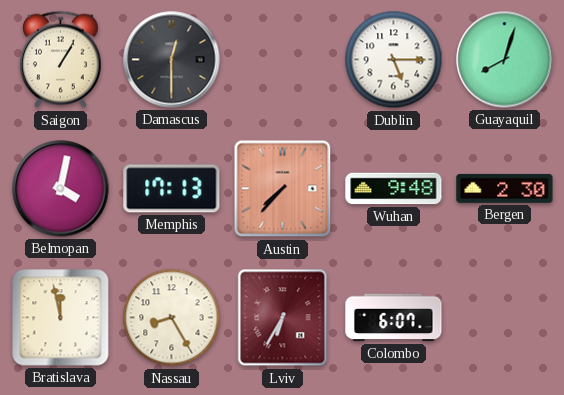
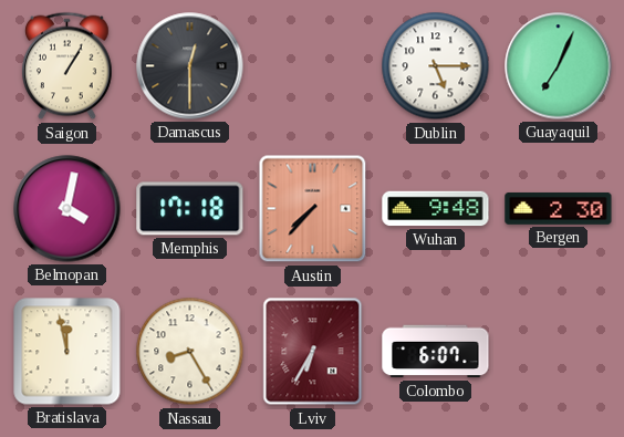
Guayaquil: 8:03 -> 7:04
Memphis: 17:13 -> 17:18
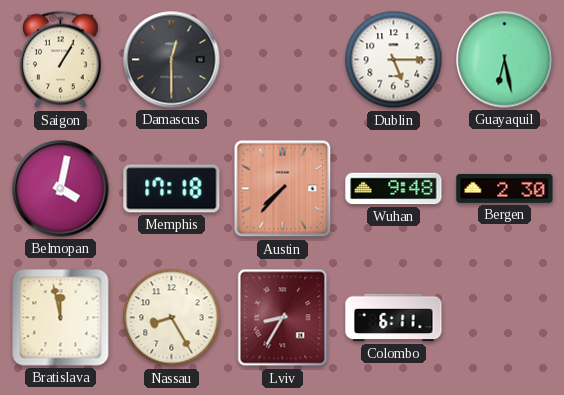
Guayaquil: 7:04 -> 6:28
Lviv: 6:35 -> 8:35
Colombo: 6:07 -> 6:11
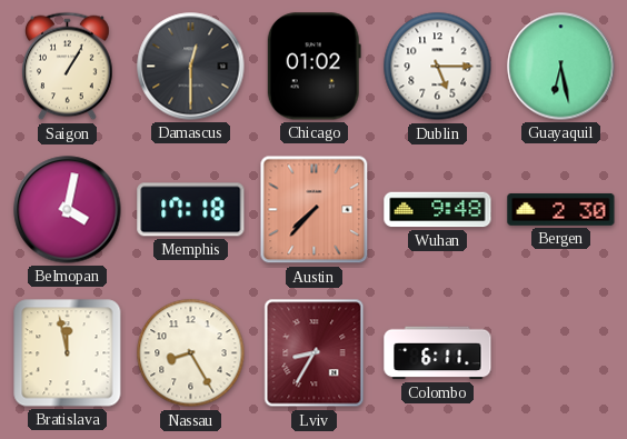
Chicago: none -> 01:02
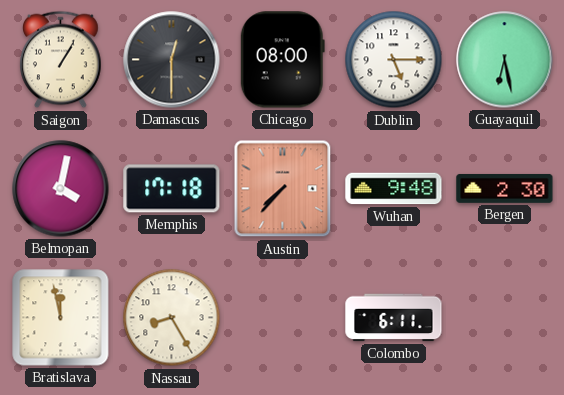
Chicago: 01:02 -> 08:00
Lviv: 8:35 -> none
